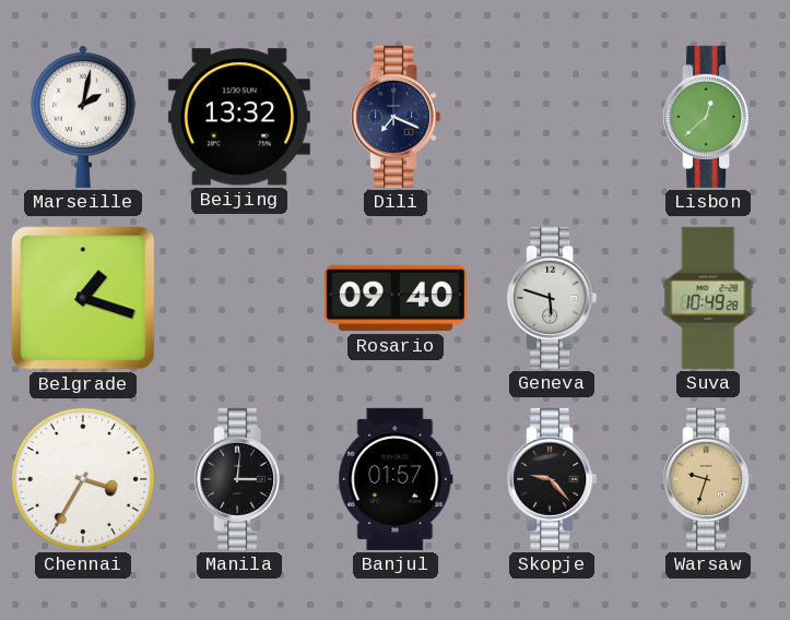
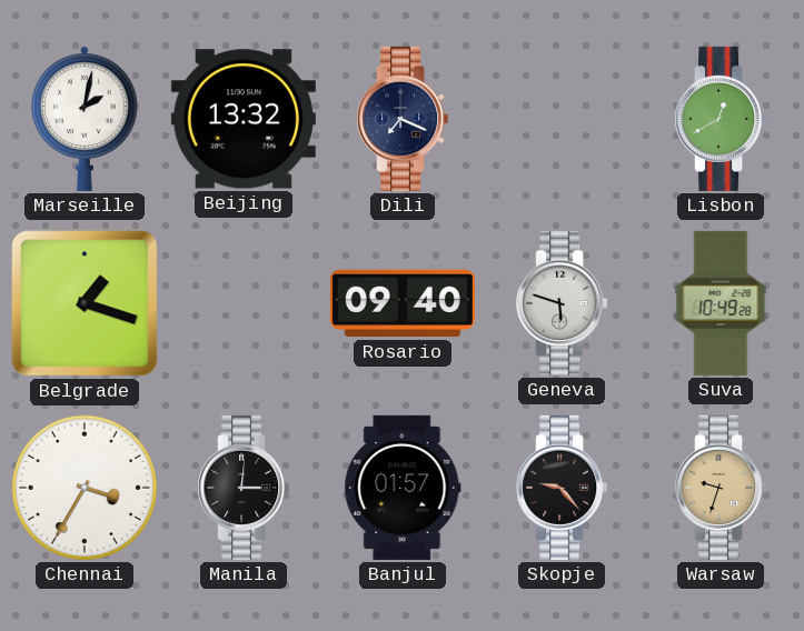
Lisbon: 12:38 -> 12:40
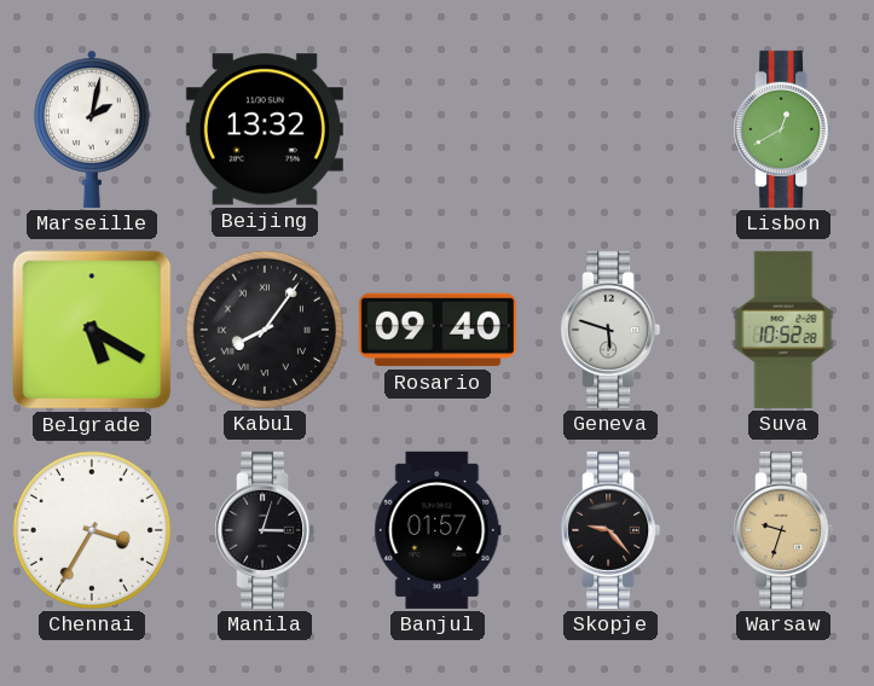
Dili: 7:19 -> none
Belgrade: 1:18 -> 5:20
Kabul: none -> 8:06
Suva: 10:49 -> 10:52
Manila: 3:01 -> 3:03
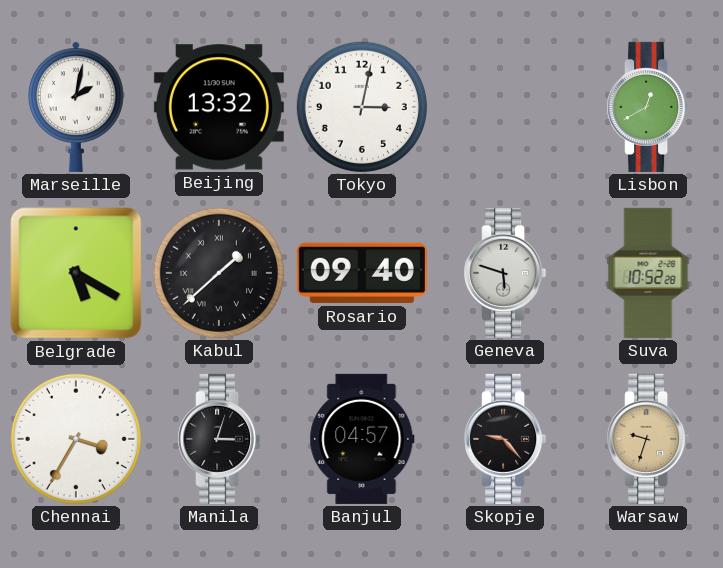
Tokyo: none -> 3:02
Kabul: 8:06 -> 1:38
Banjul: 01:57 -> 04:57
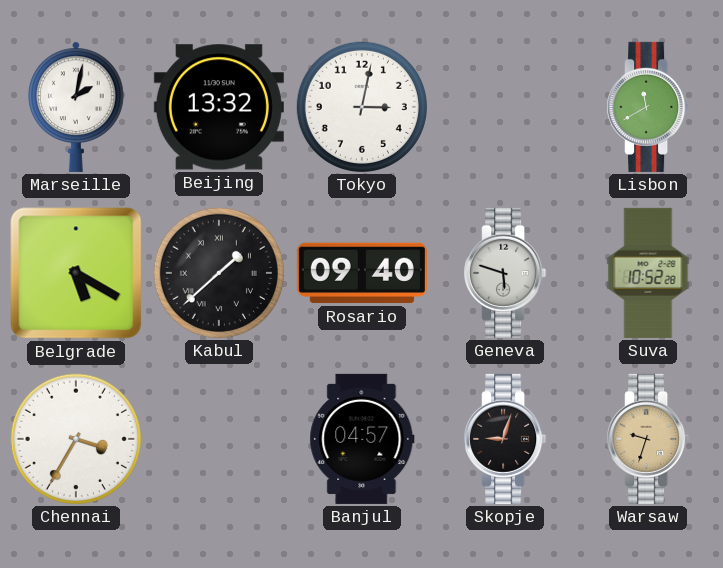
Lisbon: 12:40 -> 11:40
Manila: 3:03 -> none
Skopje: 9:23 -> 9:03
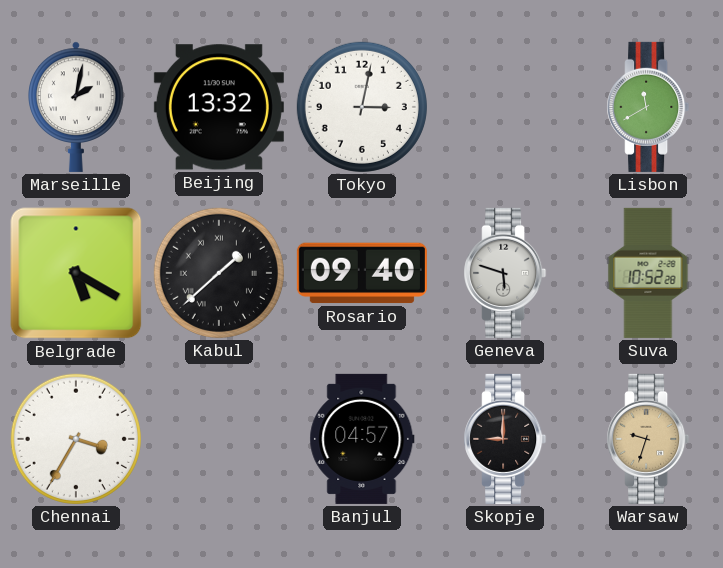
Skopje: 9:03 -> 9:00
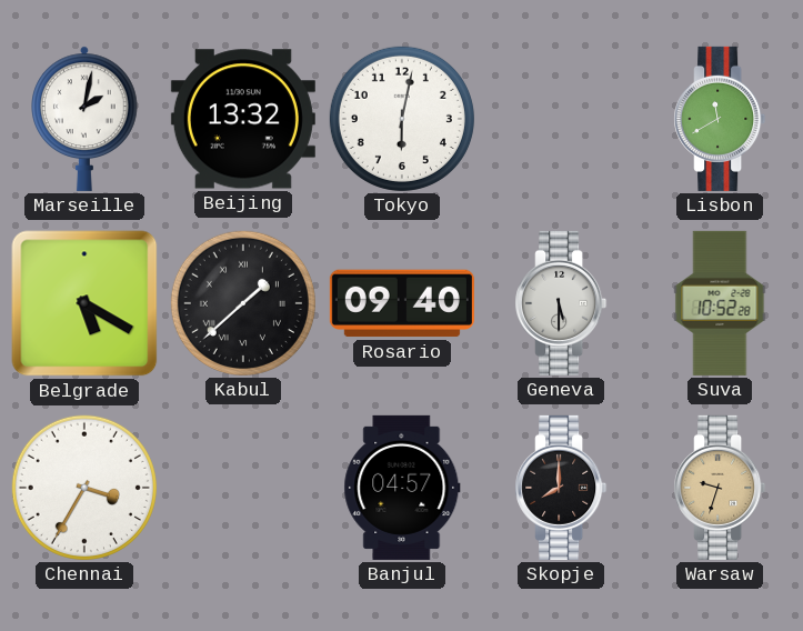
Tokyo: 3:02 -> 6:02
Geneva: 5:48 -> 5:30
Skopje: 9:00 -> 8:00
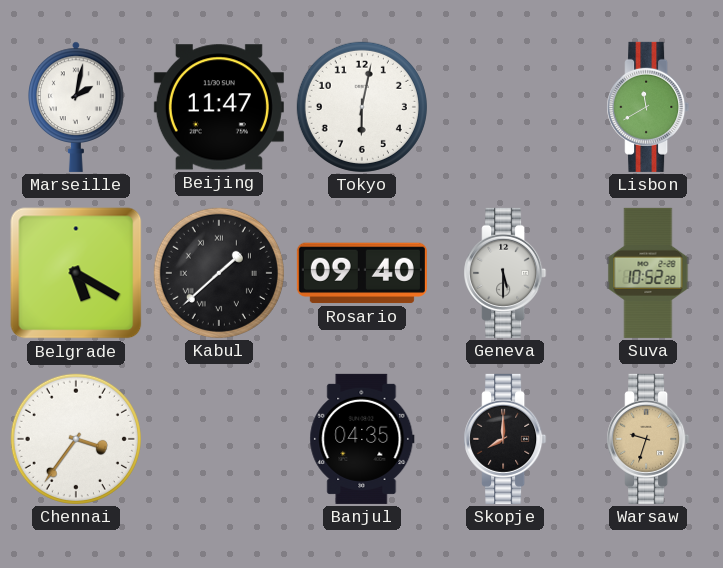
Beijing: 13:32 -> 11:47
Chennai: 3:35 -> 3:36
Banjul: 04:57 -> 04:35
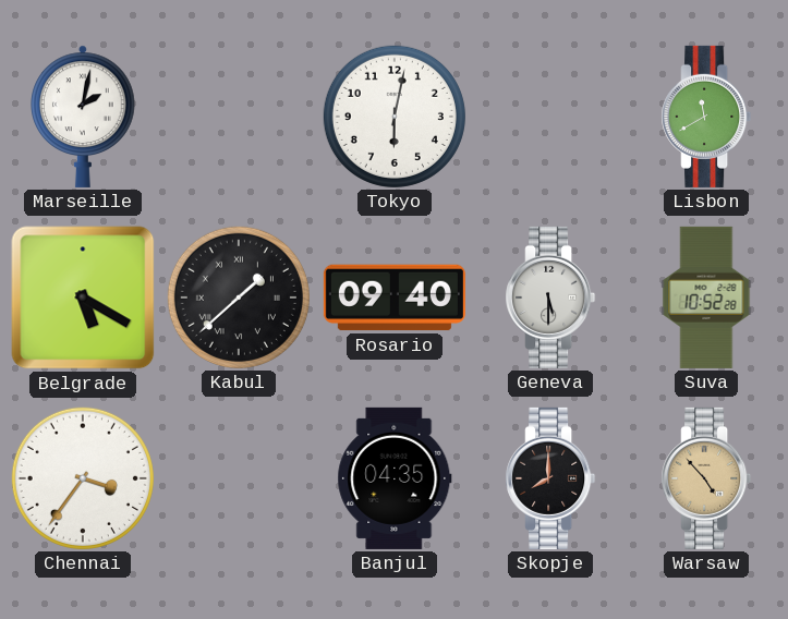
Beijing: 11:47 -> none
Warsaw: 9:33 -> 4:53
